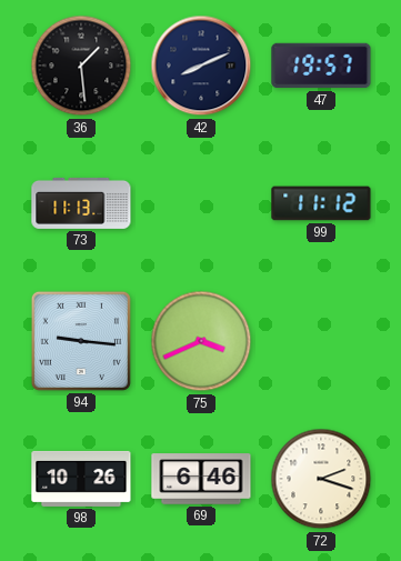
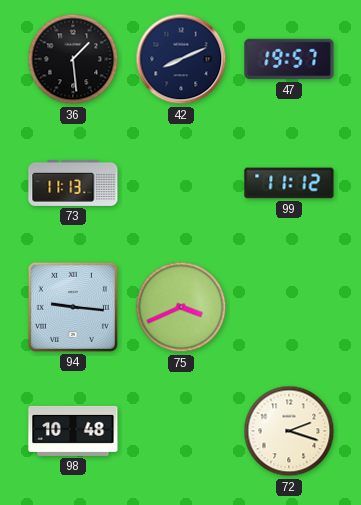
98: 10:26 -> 10:48
69: 6:46 -> none
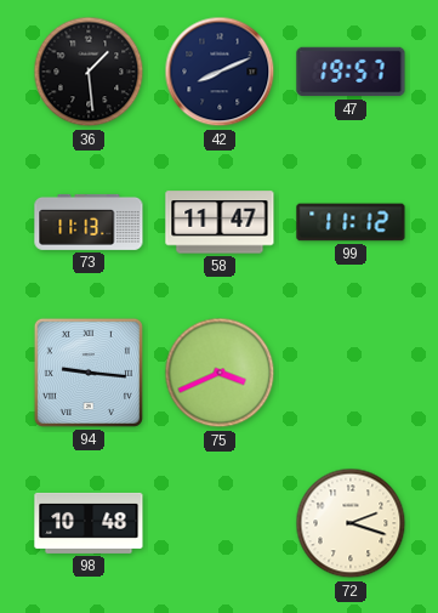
58: none -> 11:47
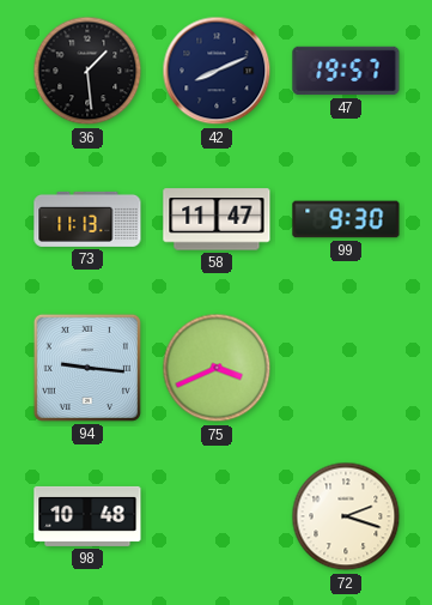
99: 11:12 -> 9:30
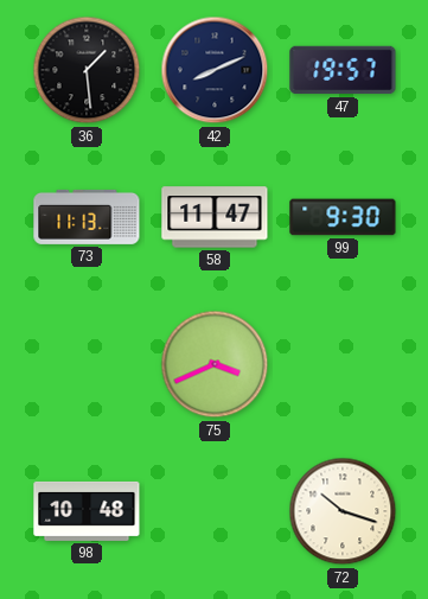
94: 9:16 -> none
72: 2:18 -> 10:18
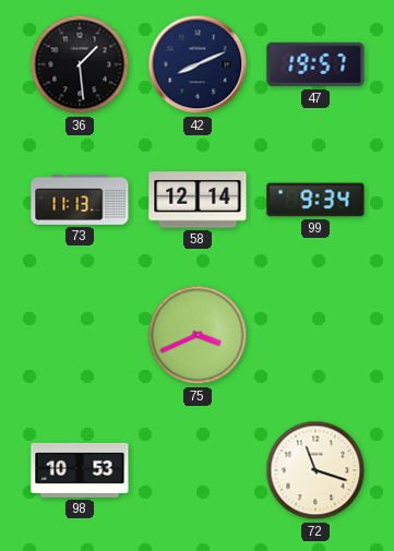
58: 11:47 -> 12:14
99: 9:30 -> 9:34
98: 10:48 -> 10:53
72: 10:18 -> 11:18
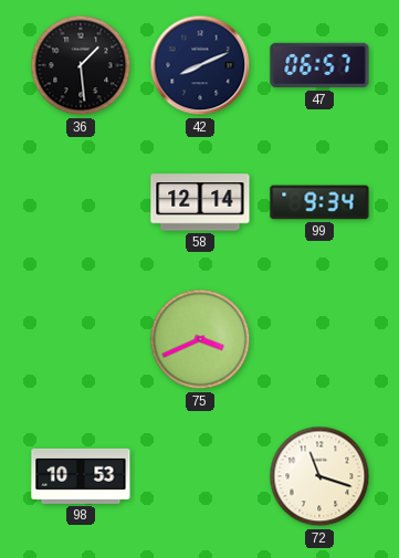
47: 19:57 -> 06:57
73: 11:13 -> none
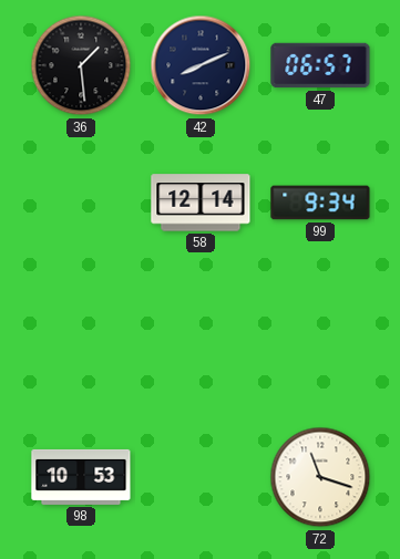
75: 3:41 -> none
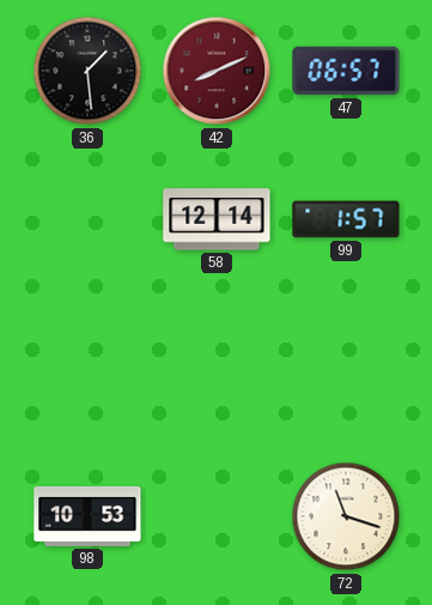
42 dial: navy -> burgundy
99: 9:34 -> 1:57
